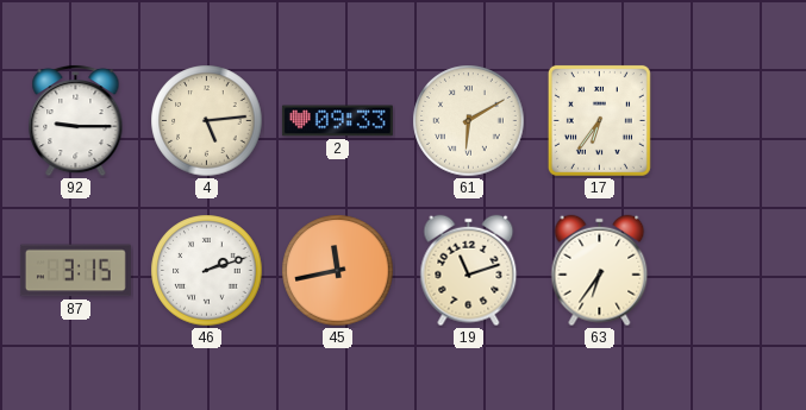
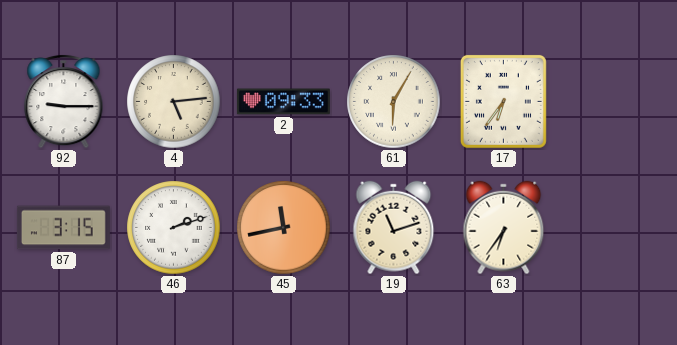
61: 6:10 -> 6:05
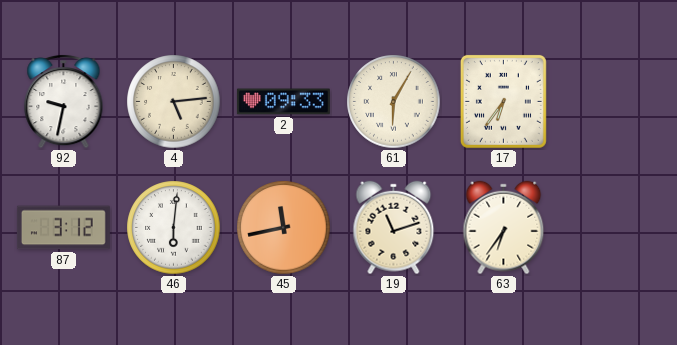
92: 9:15 -> 9:32
87: 3:15 -> 3:12
46: 2:12 -> 6:01
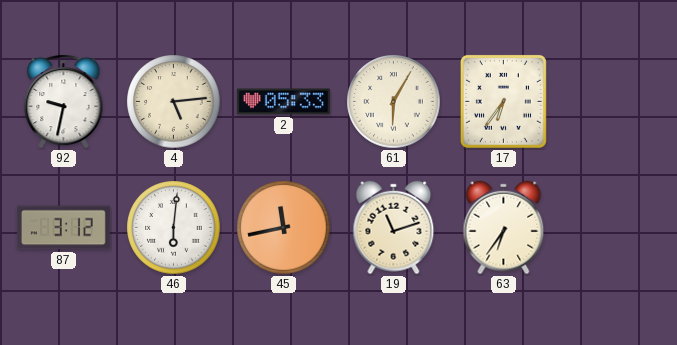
2: 09:33 -> 05:33
